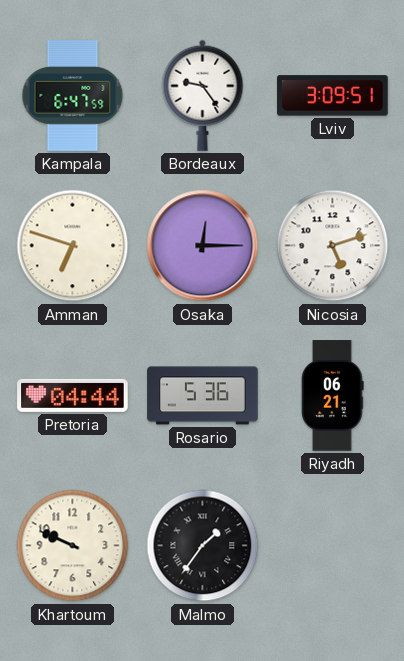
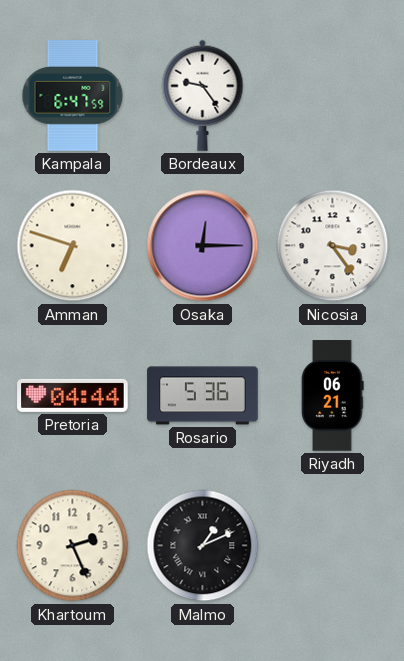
Lviv: 3:09 -> none
Nicosia: 5:12 -> 3:24
Khartoum: 9:49 -> 2:26
Malmo: 1:36 -> 1:11
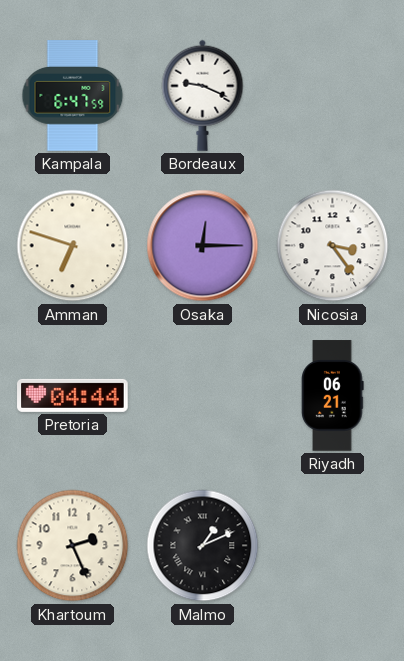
Bordeaux: 9:24 -> 9:19
Rosario: 5:36 -> none
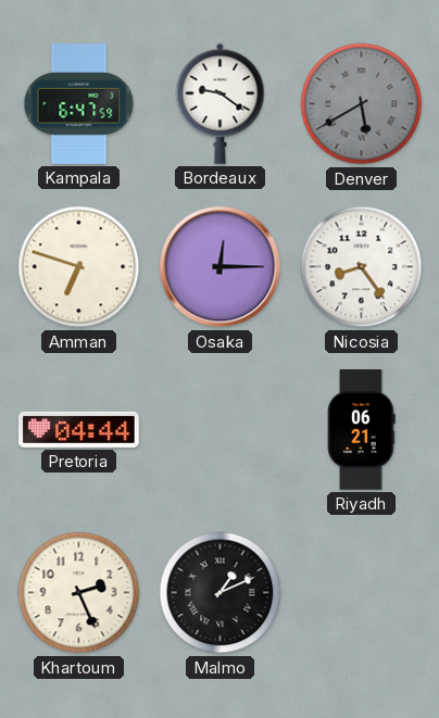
Bordeaux: 9:19 -> 9:21
Denver: none -> 5:40
Nicosia: 3:24 -> 8:24
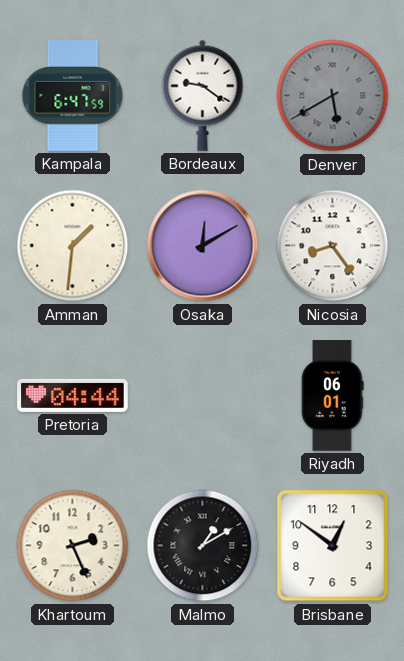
Amman: 6:48 -> 1:31
Osaka: 12:15 -> 12:10
Riyadh: 06:21 -> 06:01
Malmo: 1:11 -> 1:10
Brisbane: none -> 12:51
